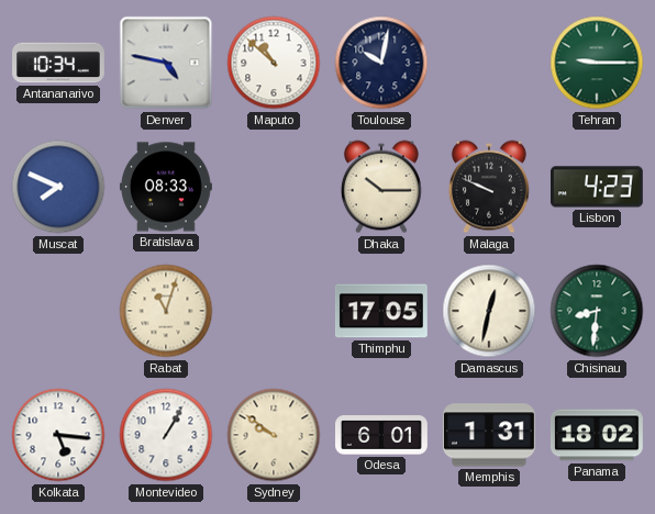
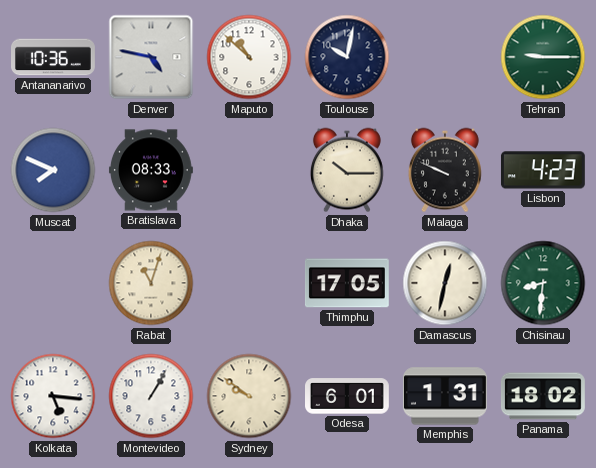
Antananarivo: 10:34 -> 10:36
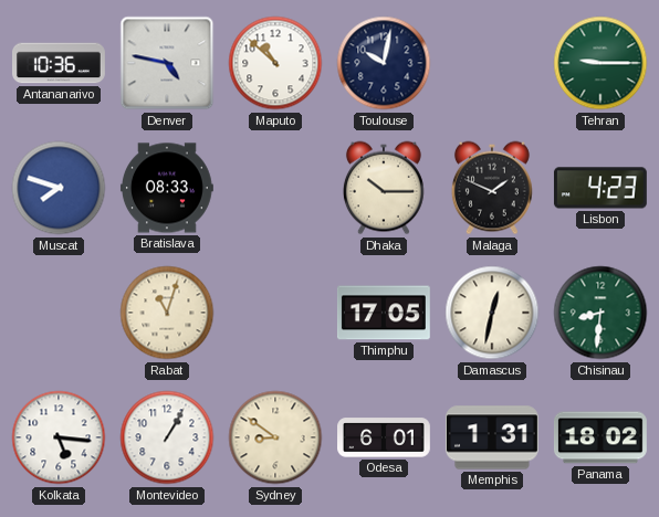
Muscat: 7:49 -> 7:48
Malaga: 9:49 -> 1:49
Sydney: 9:51 -> 8:51
